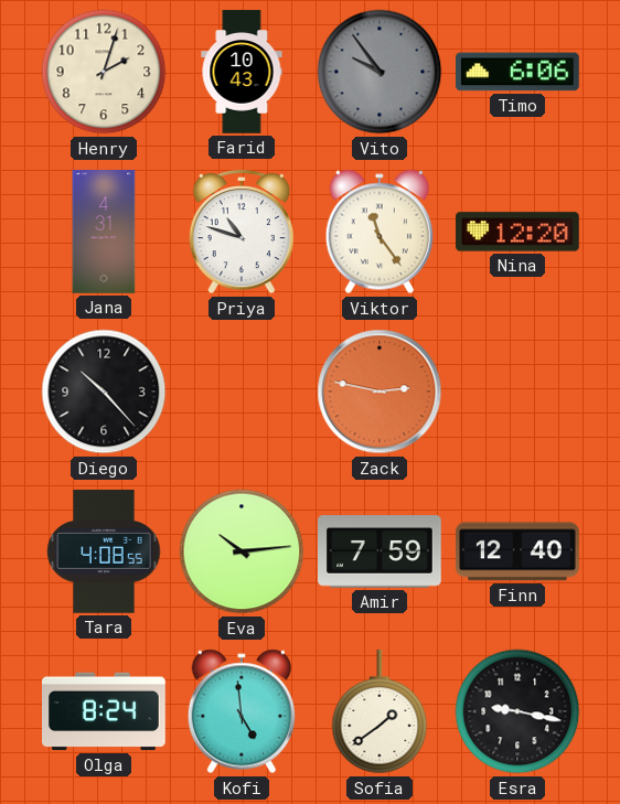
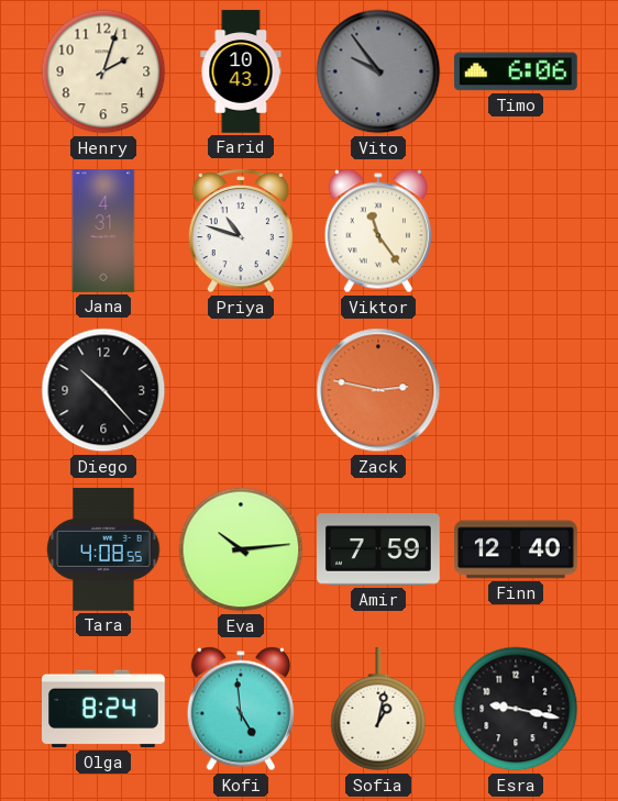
Nina: 12:20 -> none
Sofia: 1:39 -> 1:02
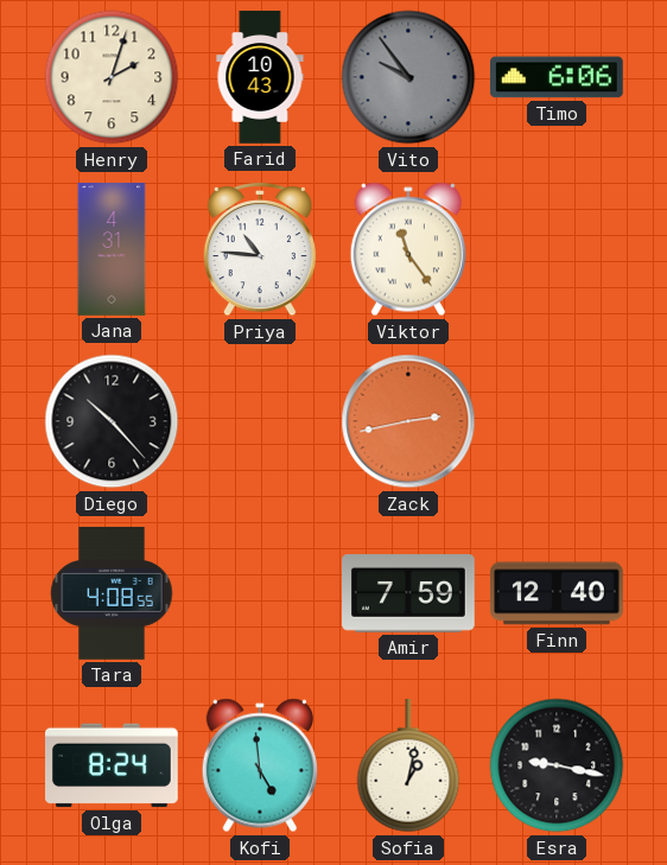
Priya: 10:48 -> 10:46
Zack: 2:47 -> 2:43
Eva: 10:14 -> none
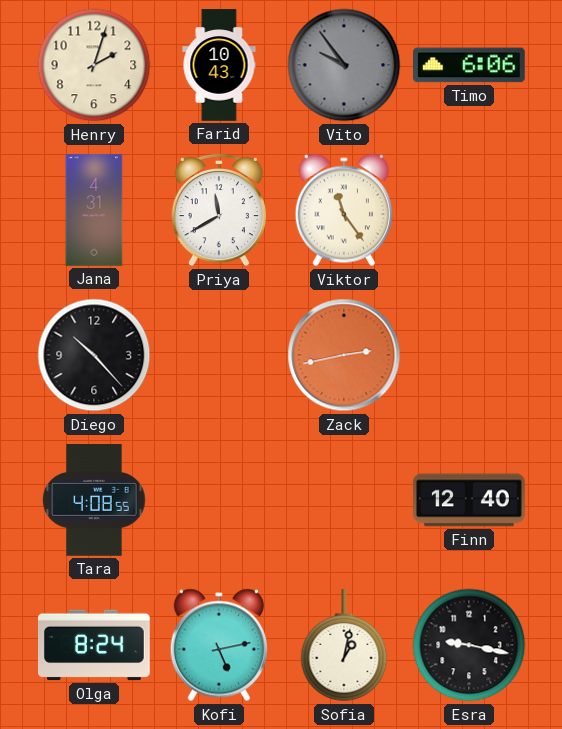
Priya: 10:46 -> 11:40
Amir: 7:59 -> none
Kofi: 4:59 -> 5:13
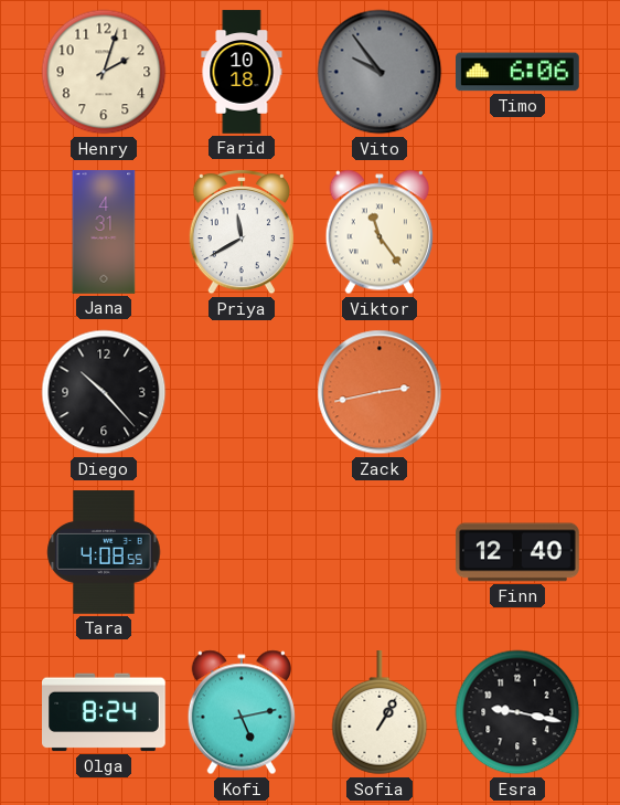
Farid: 10:43 -> 10:18
Sofia: 1:02 -> 1:05
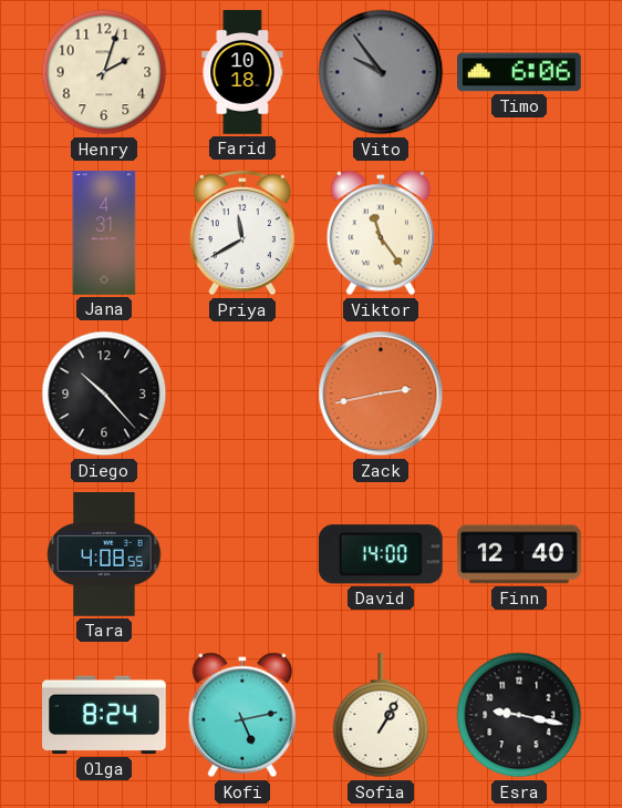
David: none -> 14:00
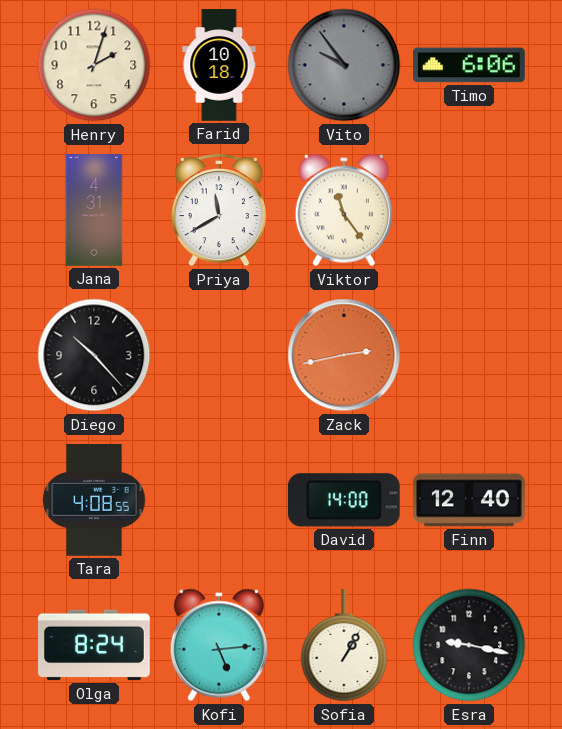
Kofi: 5:13 -> 5:14
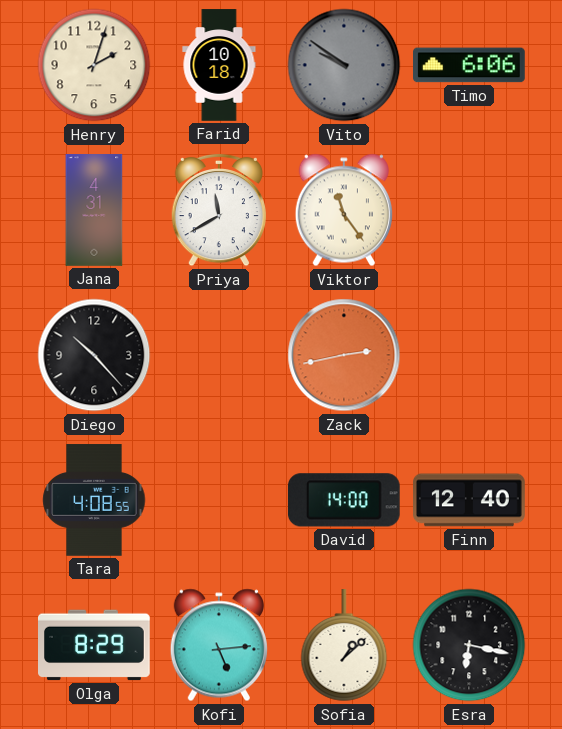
Vito: 9:54 -> 9:51
Olga: 8:24 -> 8:29
Sofia: 1:05 -> 1:08
Esra: 9:17 -> 6:17
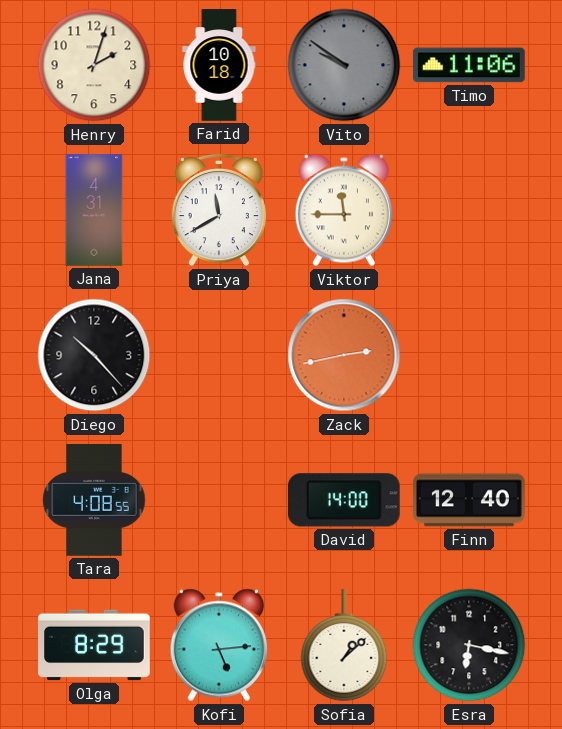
Timo: 6:06 -> 11:06
Viktor: 11:24 -> 11:45
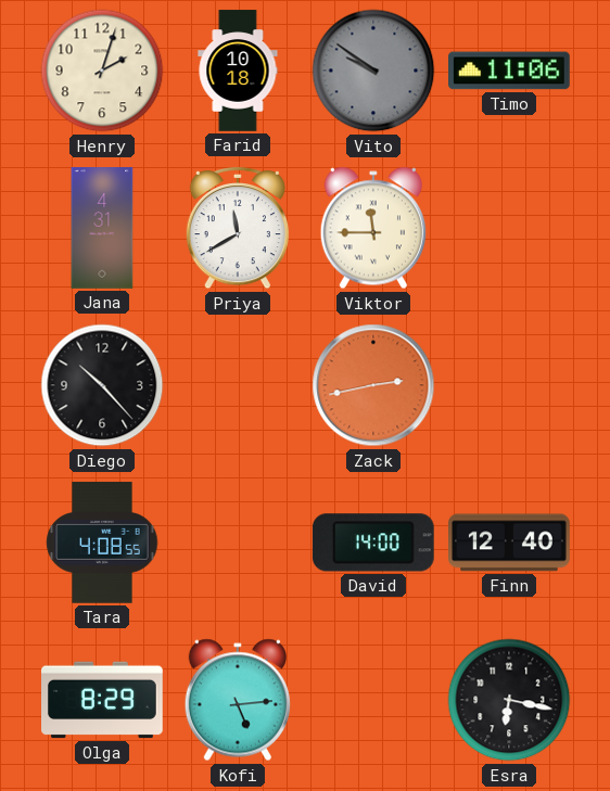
Sofia: 1:08 -> none
